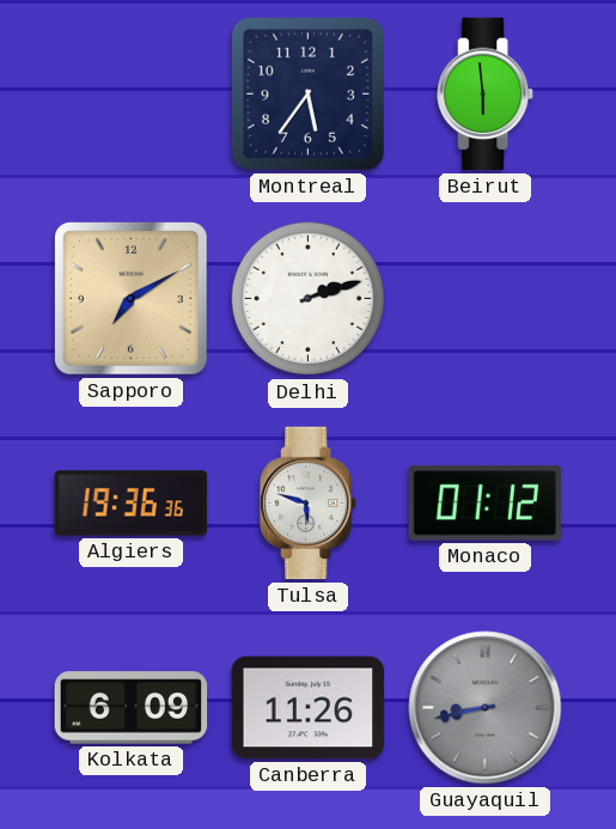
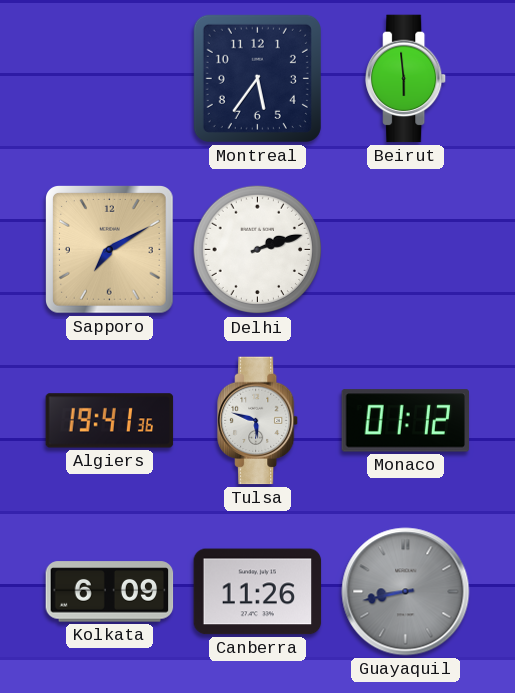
Algiers: 19:36 -> 19:41
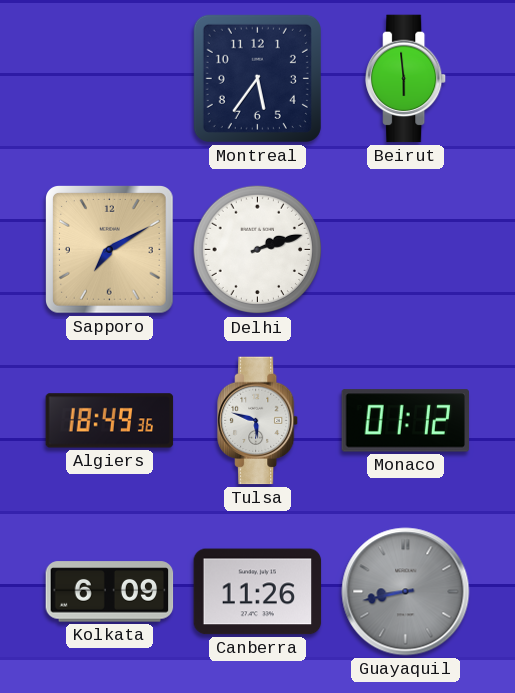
Algiers: 19:41 -> 18:49
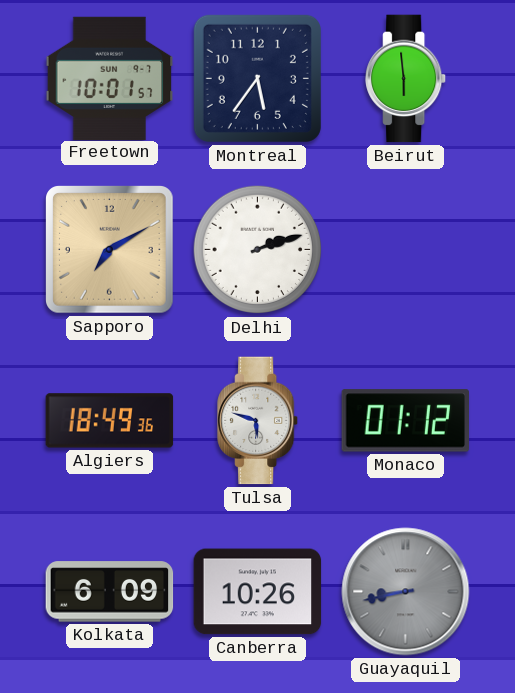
Freetown: none -> 10:01
Canberra: 11:26 -> 10:26
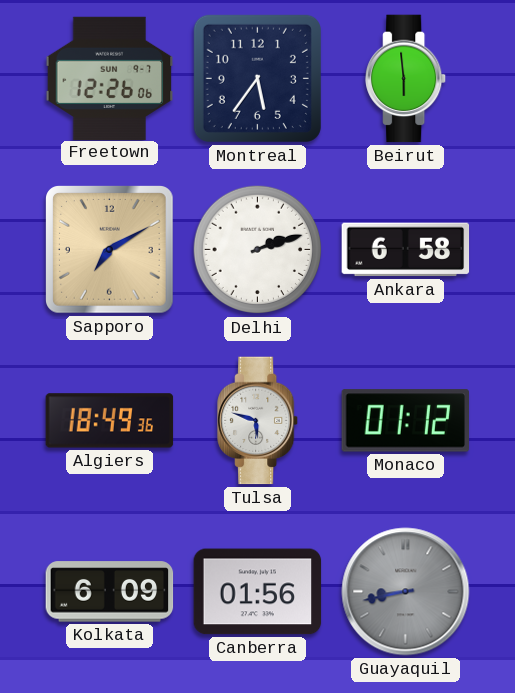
Freetown: 10:01 -> 12:26
Ankara: none -> 6:58
Canberra: 10:26 -> 01:56
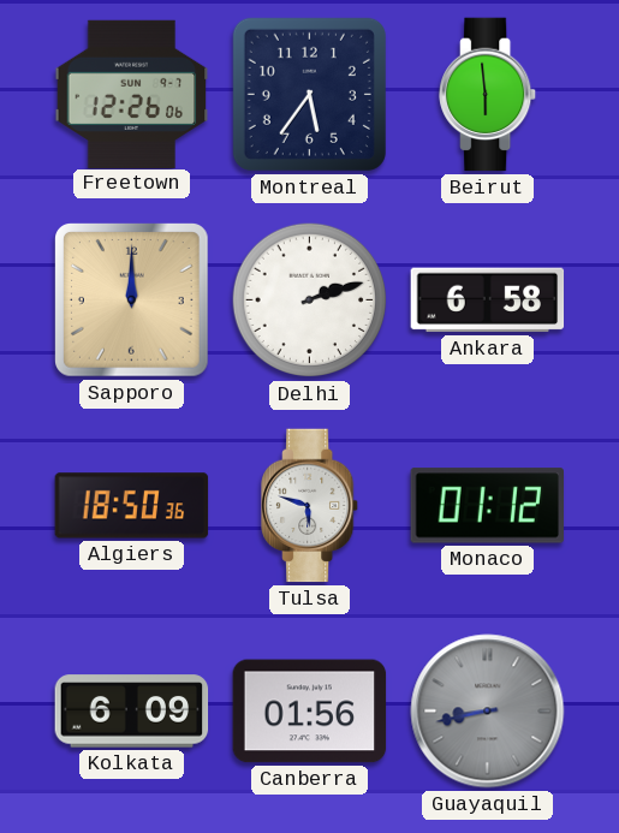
Sapporo: 7:10 -> 12:00
Algiers: 18:49 -> 18:50
